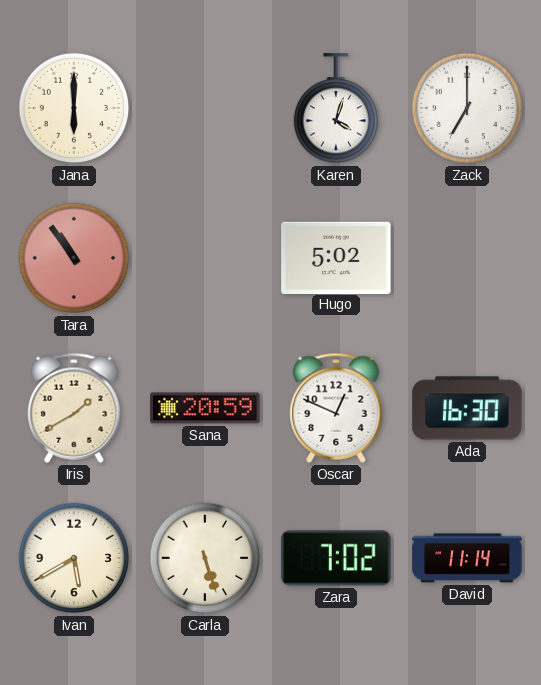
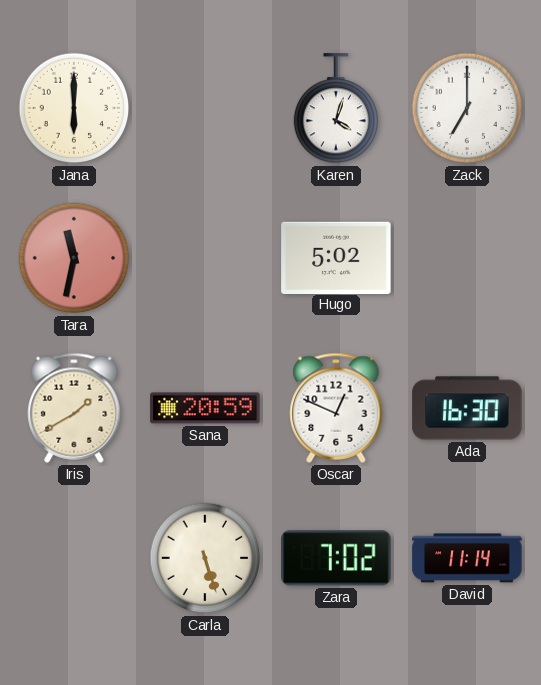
Tara: 10:54 -> 11:32
Ivan: 5:40 -> none
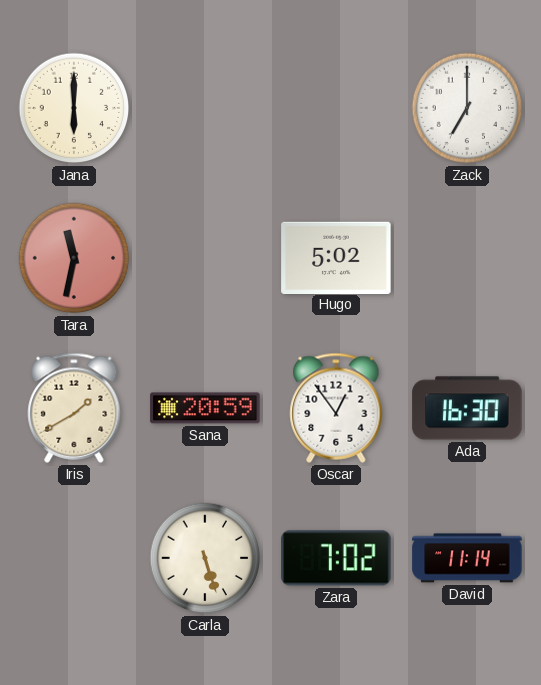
Karen: 4:03 -> none
Oscar: 12:49 -> 12:54
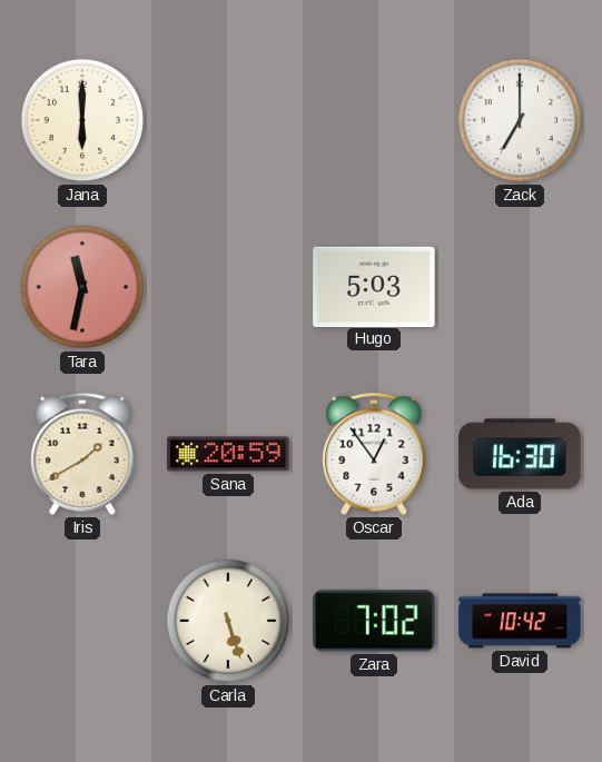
Hugo: 5:02 -> 5:03
David: 11:14 -> 10:42
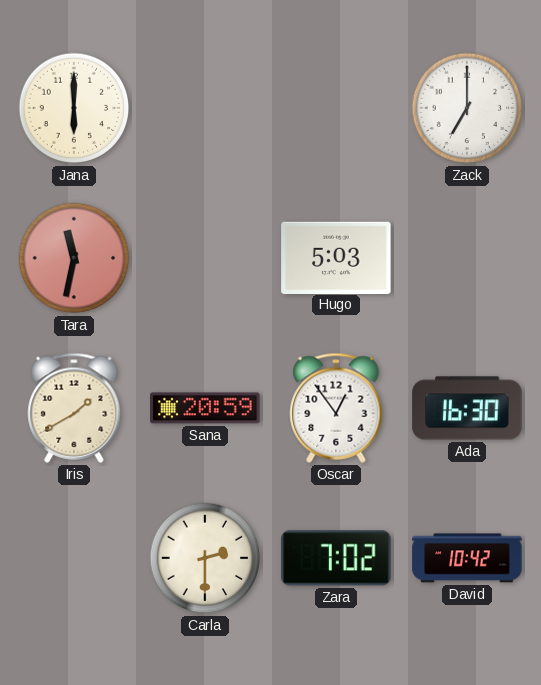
Carla: 5:27 -> 2:30
